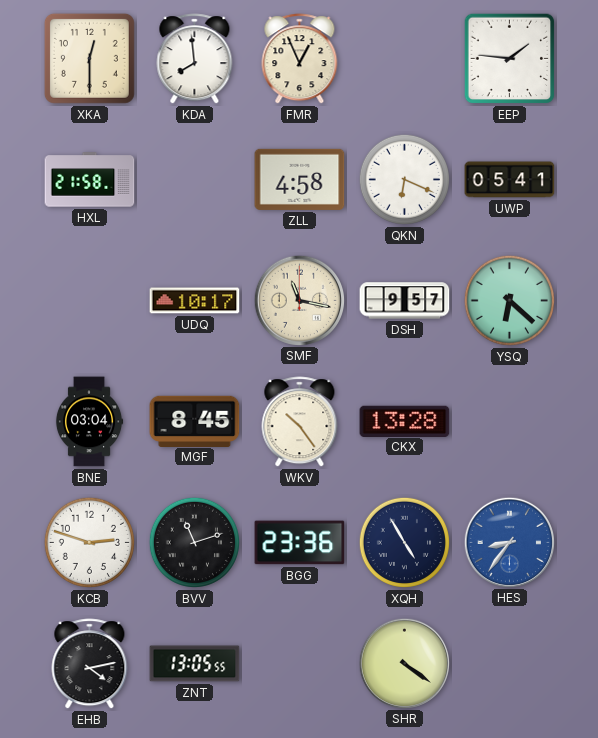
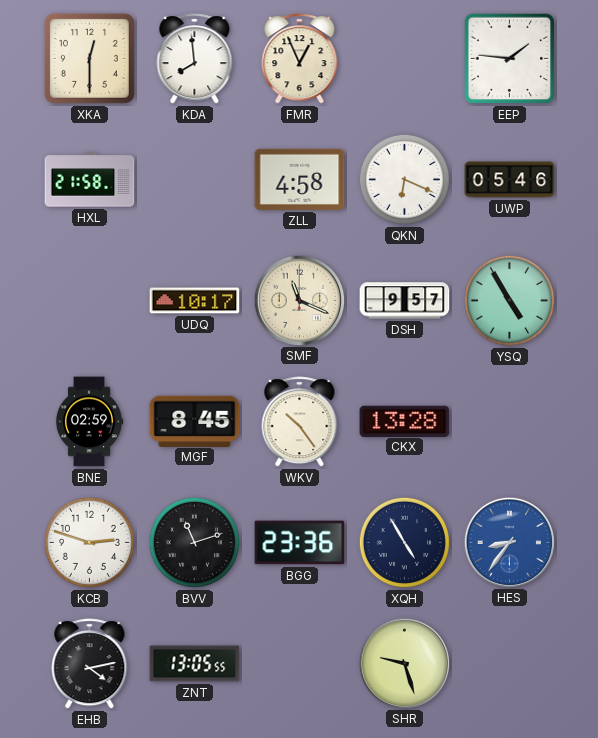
UWP: 05:41 -> 05:46
SMF: 11:17 -> 11:19
YSQ: 6:22 -> 4:55
BNE: 03:04 -> 02:59
SHR: 4:21 -> 9:27
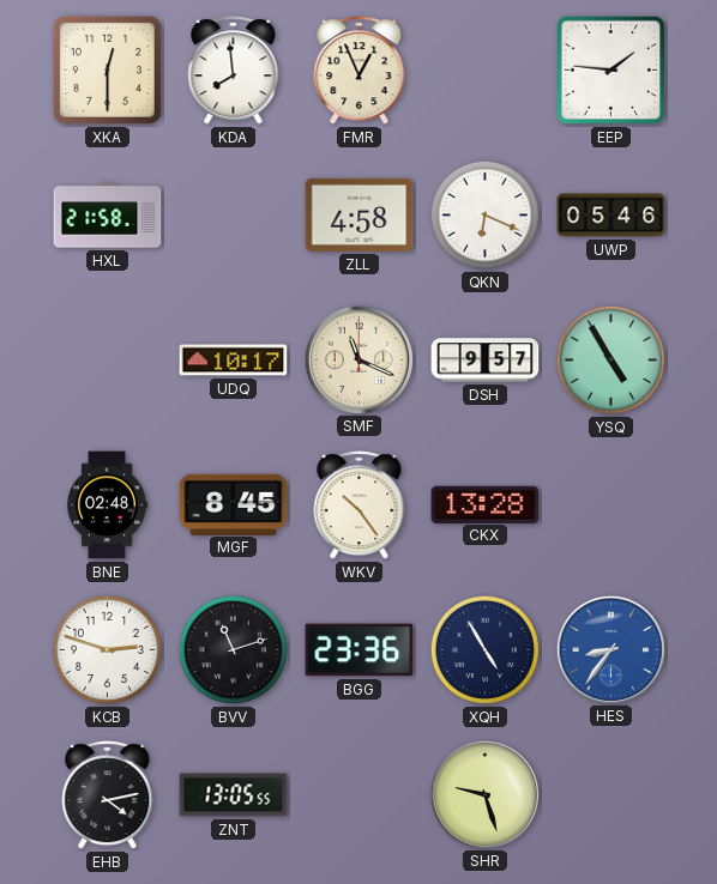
BNE: 02:59 -> 02:48
